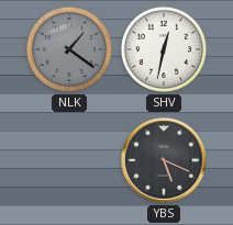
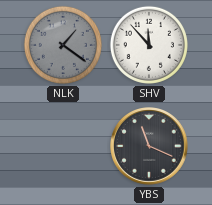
SHV: 12:32 -> 11:53
YBS: 5:19 -> 11:19
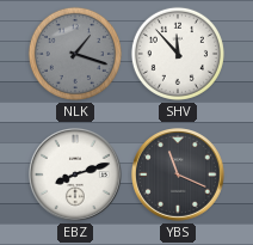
NLK: 1:21 -> 1:18
EBZ: none -> 8:12
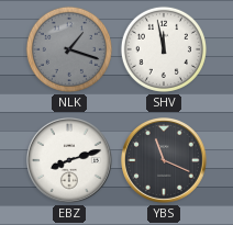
SHV: 11:53 -> 11:58
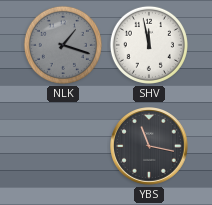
EBZ: 8:12 -> none
YBS: 11:19 -> 11:17
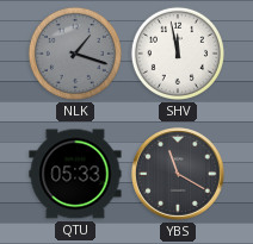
QTU: none -> 05:33
YBS: 11:17 -> 11:20
